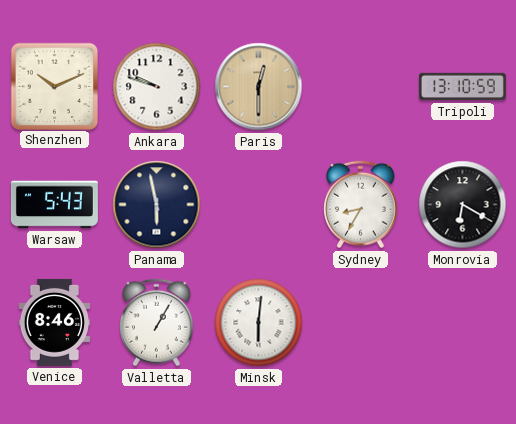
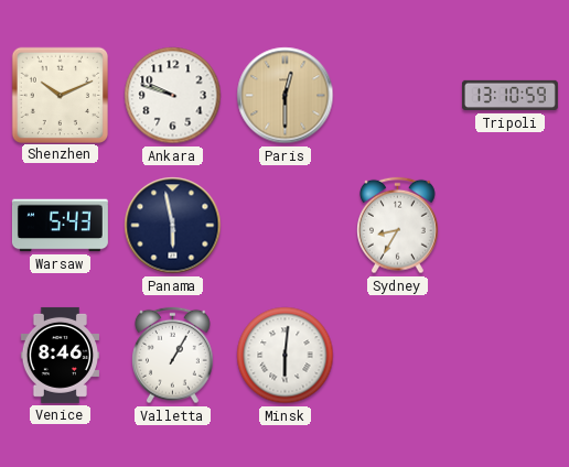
Monrovia: 6:20 -> none
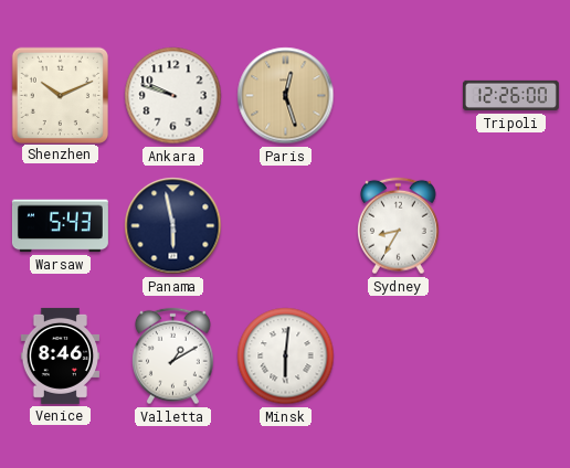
Paris: 12:30 -> 12:27
Tripoli: 13:10 -> 12:26
Valletta: 1:05 -> 1:10
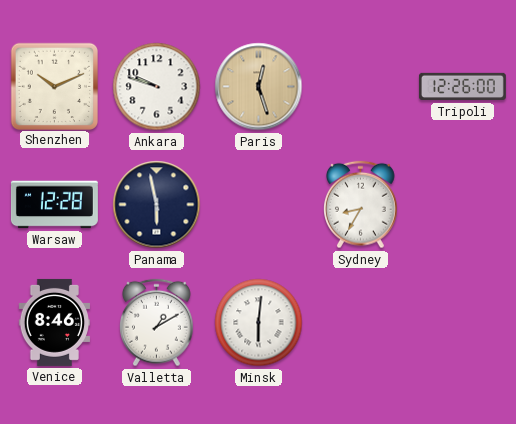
Warsaw: 5:43 -> 12:28
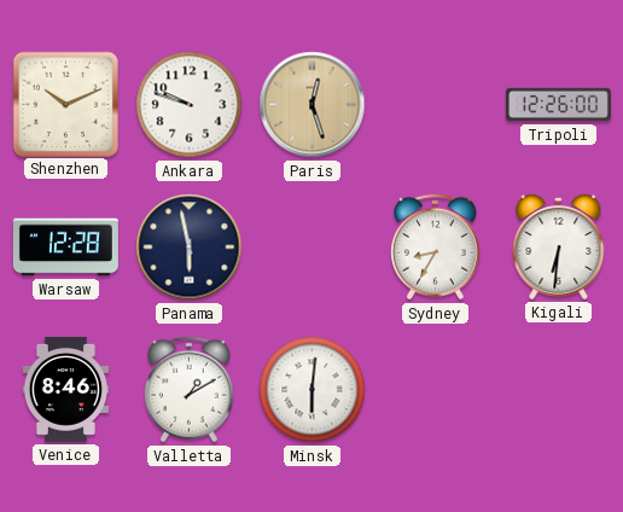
Kigali: none -> 6:31
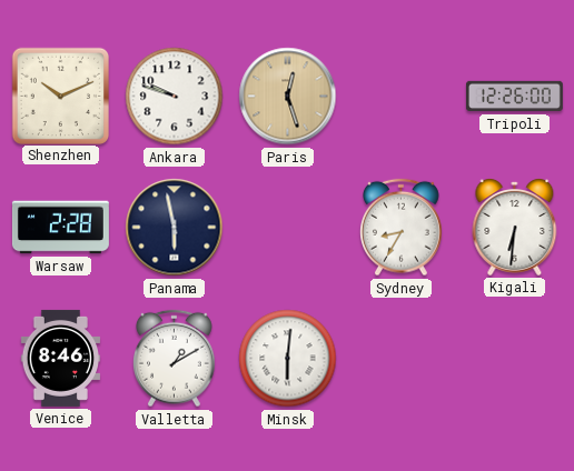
Warsaw: 12:28 -> 2:28
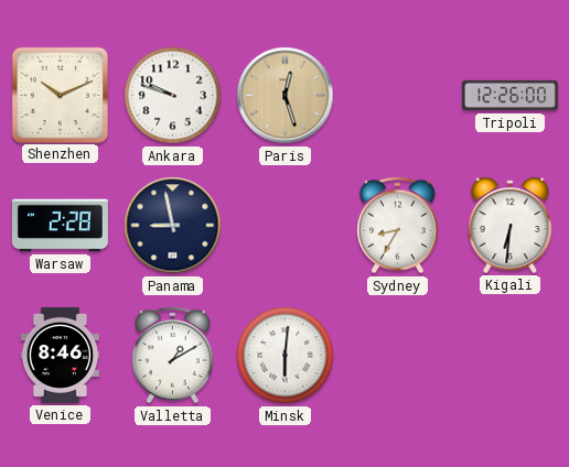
Panama: 5:58 -> 8:58
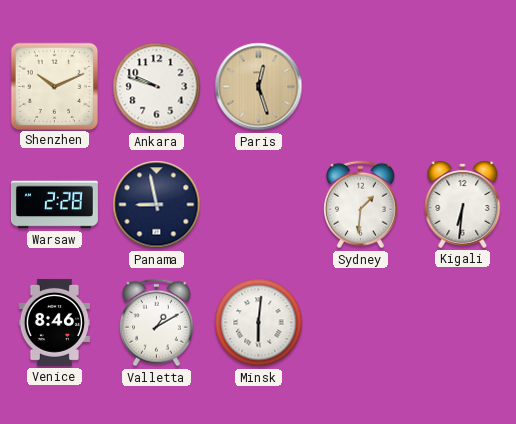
Tripoli: 12:26 -> none
Sydney: 8:35 -> 1:31
